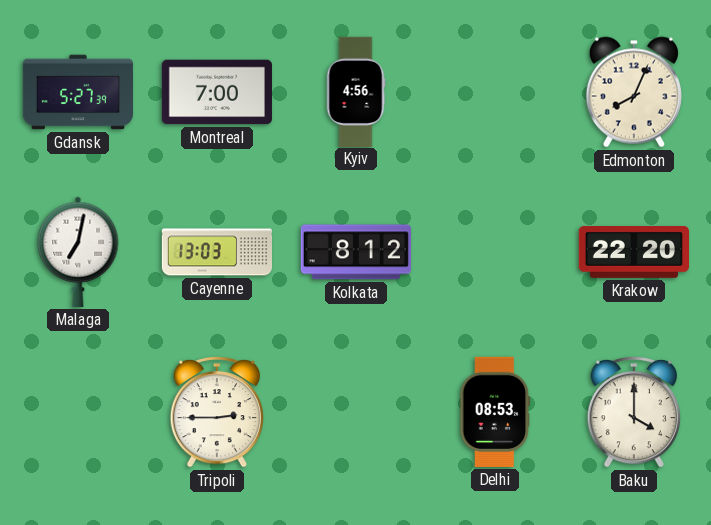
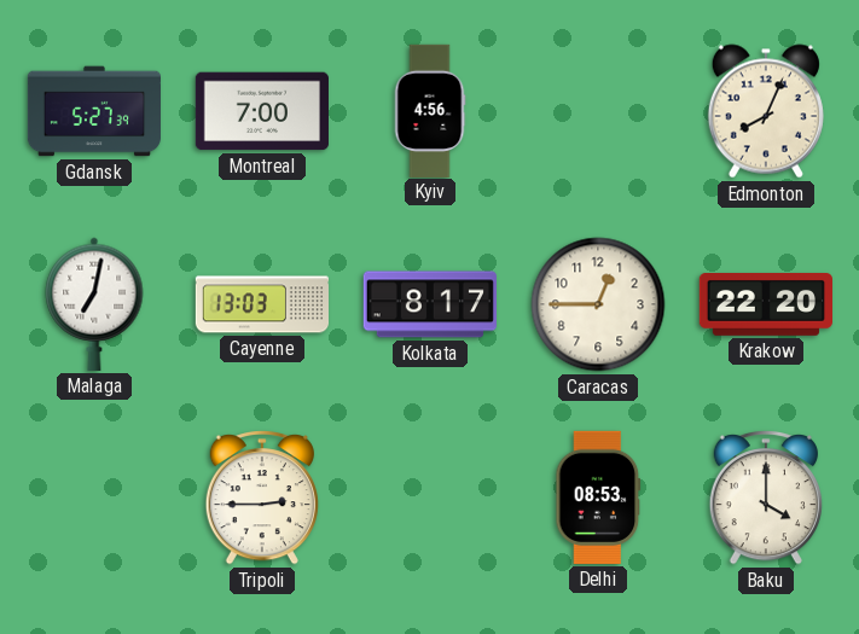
Kolkata: 8:12 -> 8:17
Caracas: none -> 12:45
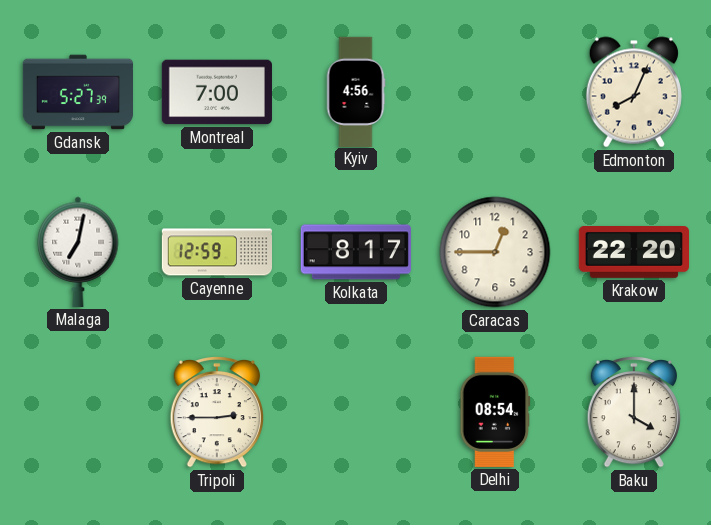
Cayenne: 13:03 -> 12:59
Delhi: 08:53 -> 08:54
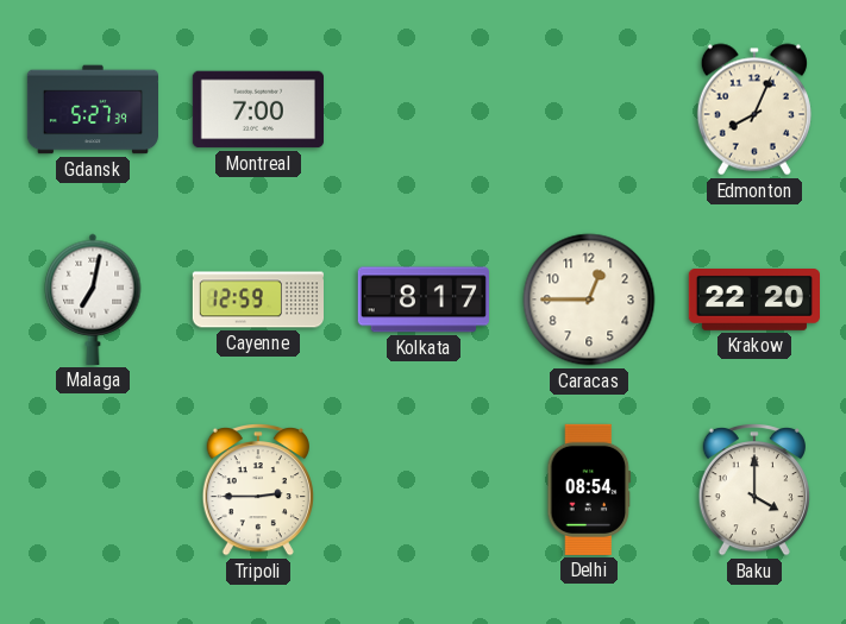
Kyiv: 4:56 -> none
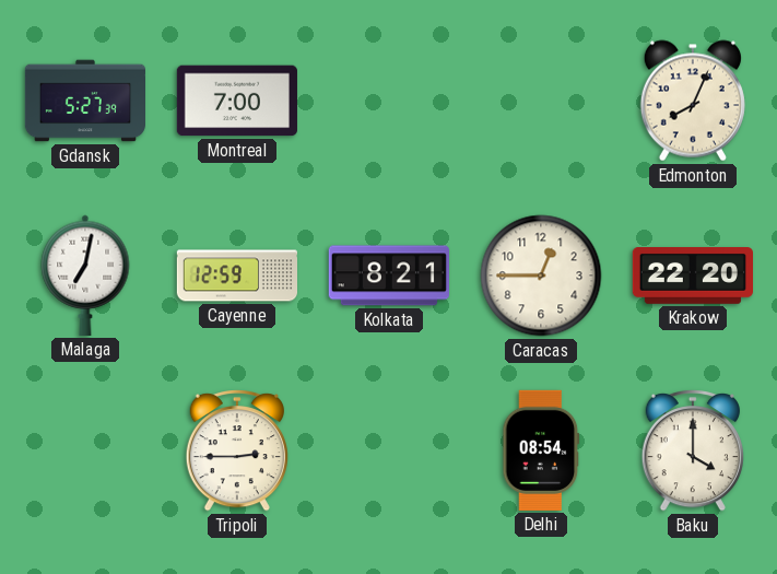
Kolkata: 8:17 -> 8:21
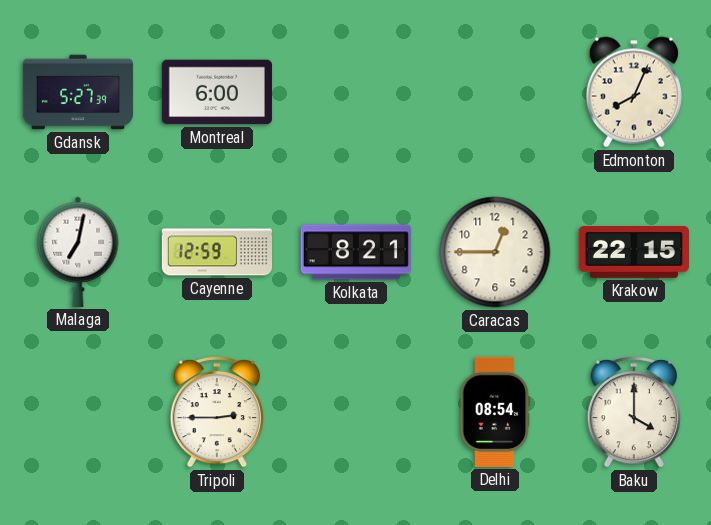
Montreal: 7:00 -> 6:00
Krakow: 22:20 -> 22:15
